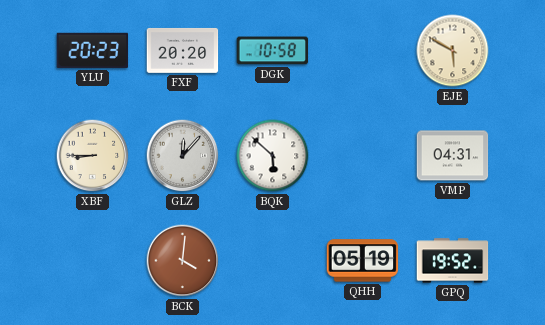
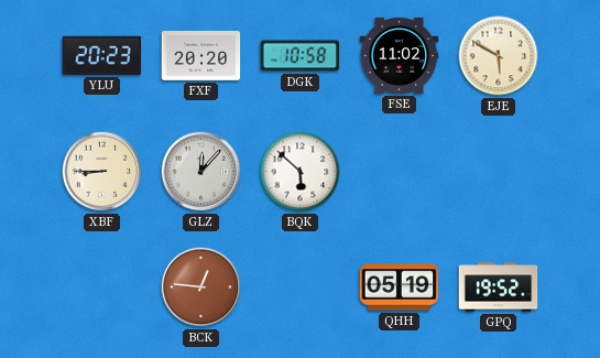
FSE: none -> 11:02
VMP: 04:31 -> none
BCK: 4:01 -> 12:46
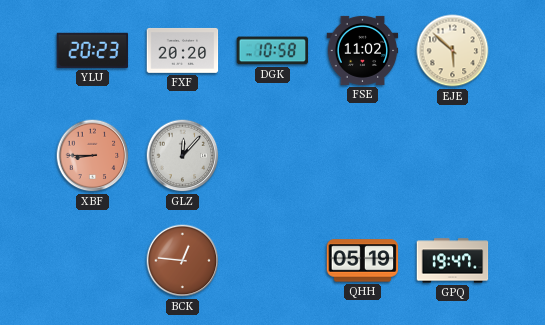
EJE: 5:50 -> 5:52
XBF dial: cream -> salmon
BQK: 5:52 -> none
GPQ: 19:52 -> 19:47
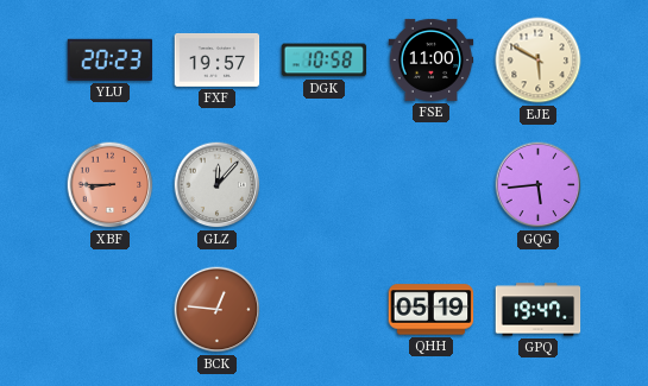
FXF: 20:20 -> 19:57
FSE: 11:02 -> 11:00
EJE: 5:52 -> 5:50
GQG: none -> 5:44
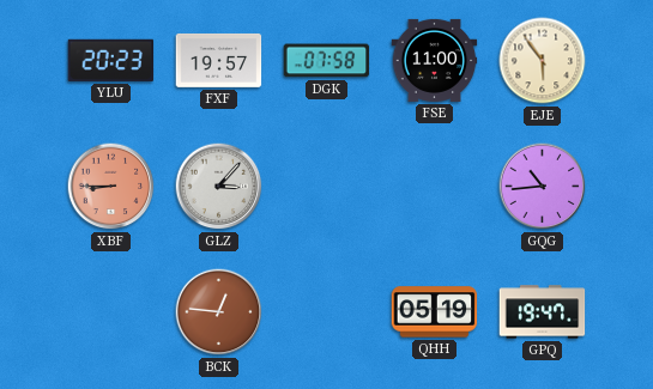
DGK: 10:58 -> 07:58
EJE: 5:50 -> 5:54
GLZ: 12:07 -> 3:07
GQG: 5:44 -> 10:44
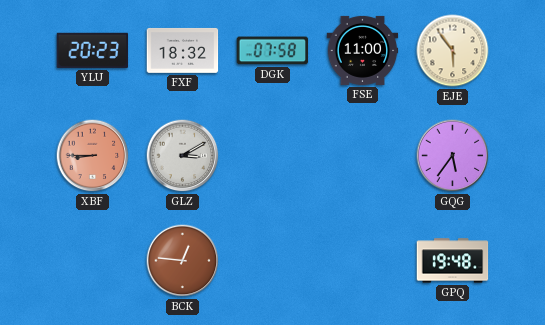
FXF: 19:57 -> 18:32
GLZ: 3:07 -> 3:10
GQG: 10:44 -> 5:36
QHH: 05:19 -> none
GPQ: 19:47 -> 19:48
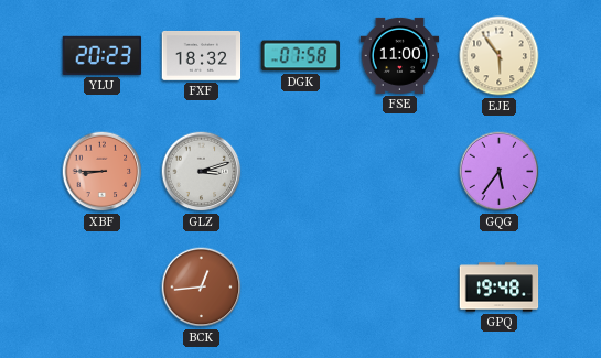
GLZ: 3:10 -> 3:12
BCK: 12:46 -> 12:44
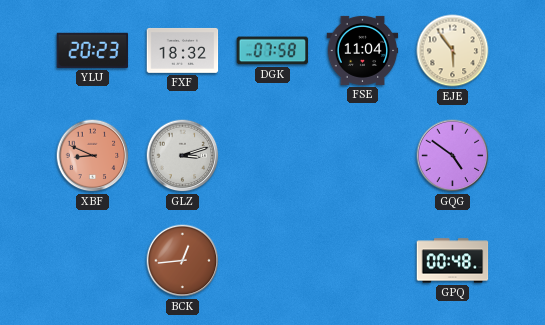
FSE: 11:00 -> 11:04
XBF: 8:45 -> 8:49
GQG: 5:36 -> 4:51
GPQ: 19:48 -> 00:48
